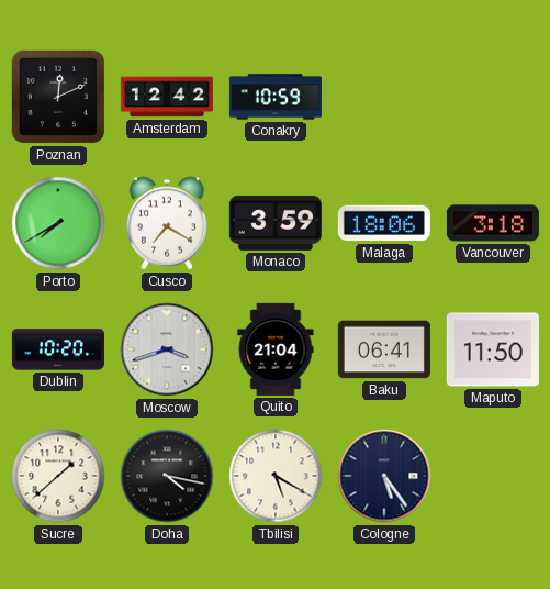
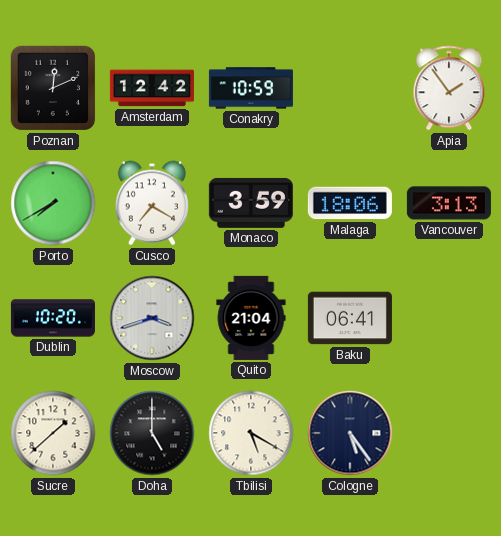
Apia: none -> 1:54
Vancouver: 3:18 -> 3:13
Maputo: 11:50 -> none
Doha: 4:17 -> 5:00
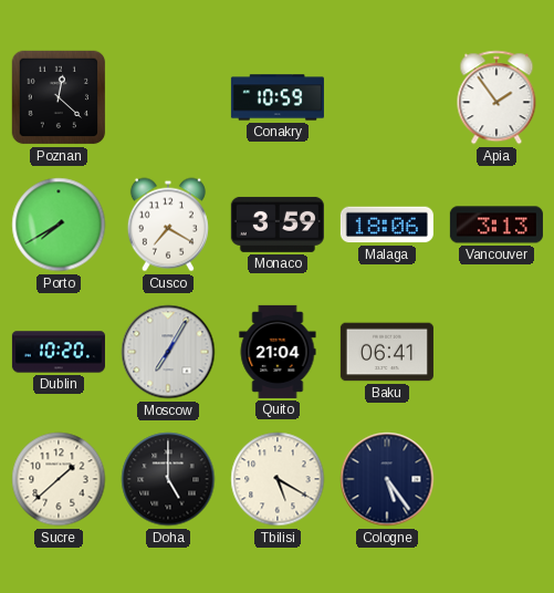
Poznan: 12:11 -> 12:22
Amsterdam: 12:42 -> none
Moscow: 3:42 -> 7:05
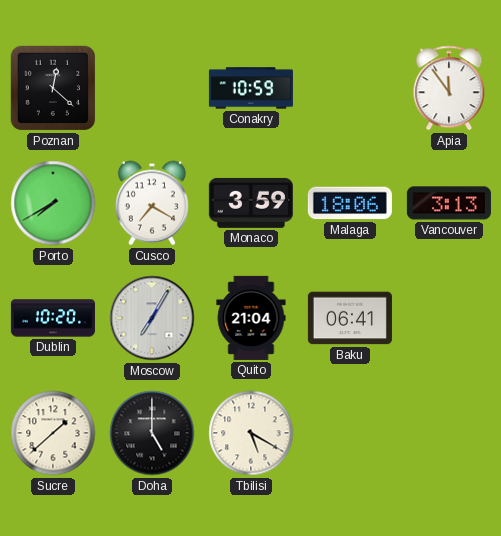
Apia: 1:54 -> 11:54
Cologne: 5:24 -> none
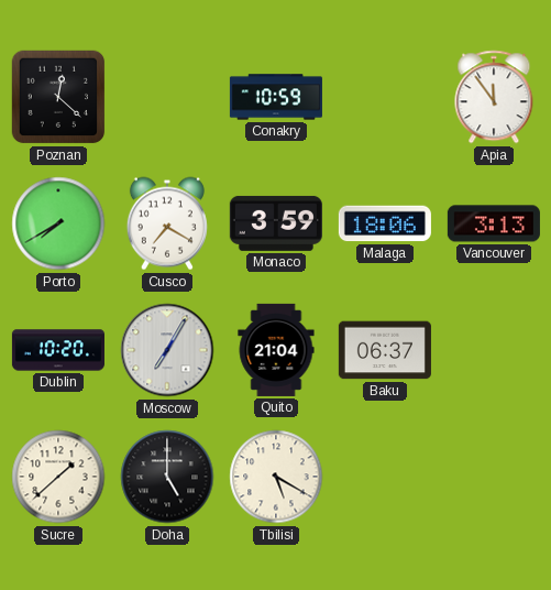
Baku: 06:41 -> 06:37
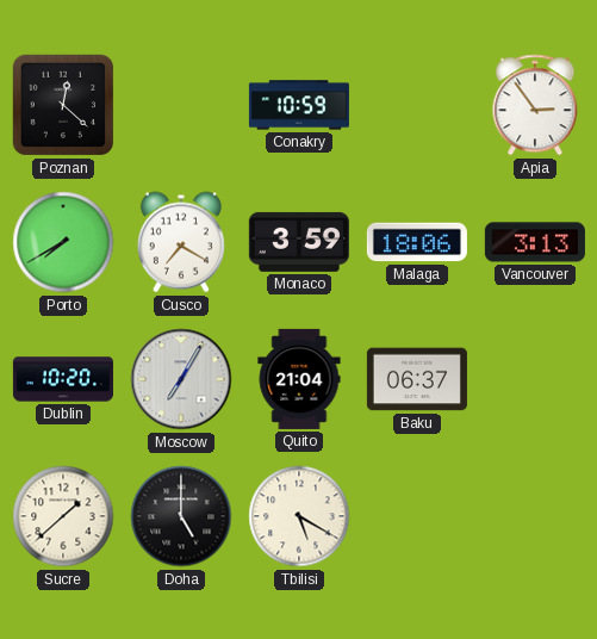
Apia: 11:54 -> 2:54
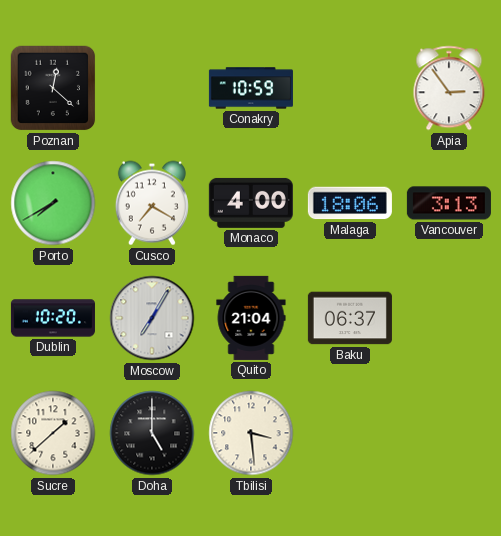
Monaco: 3:59 -> 4:00
Tbilisi: 5:20 -> 3:29
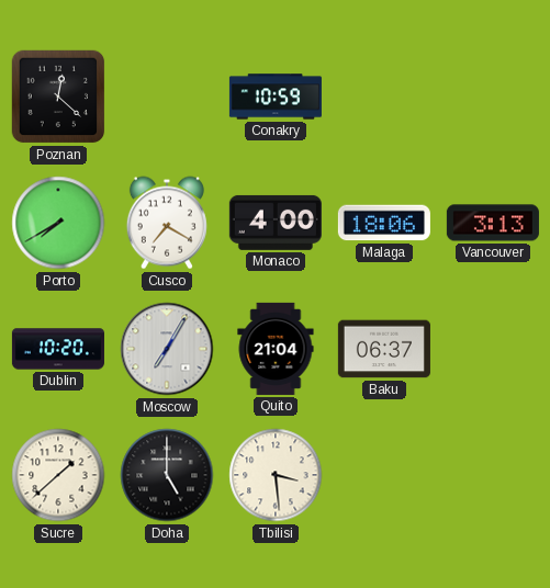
Apia: 2:54 -> none
